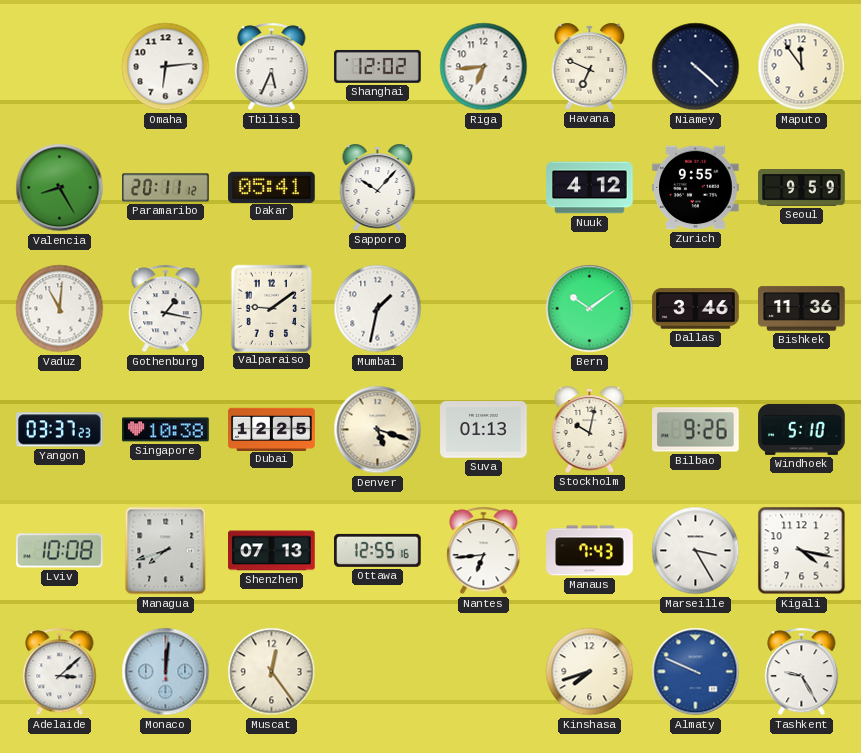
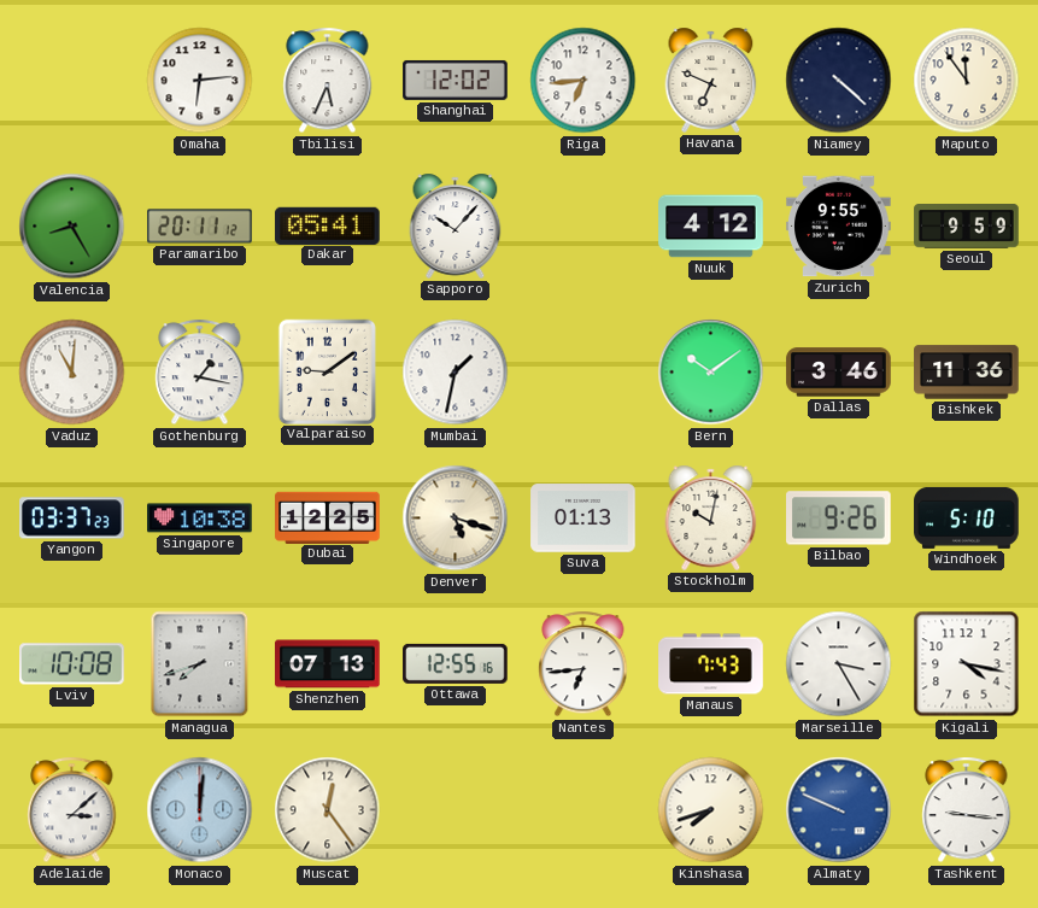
Tashkent: 9:25 -> 9:16
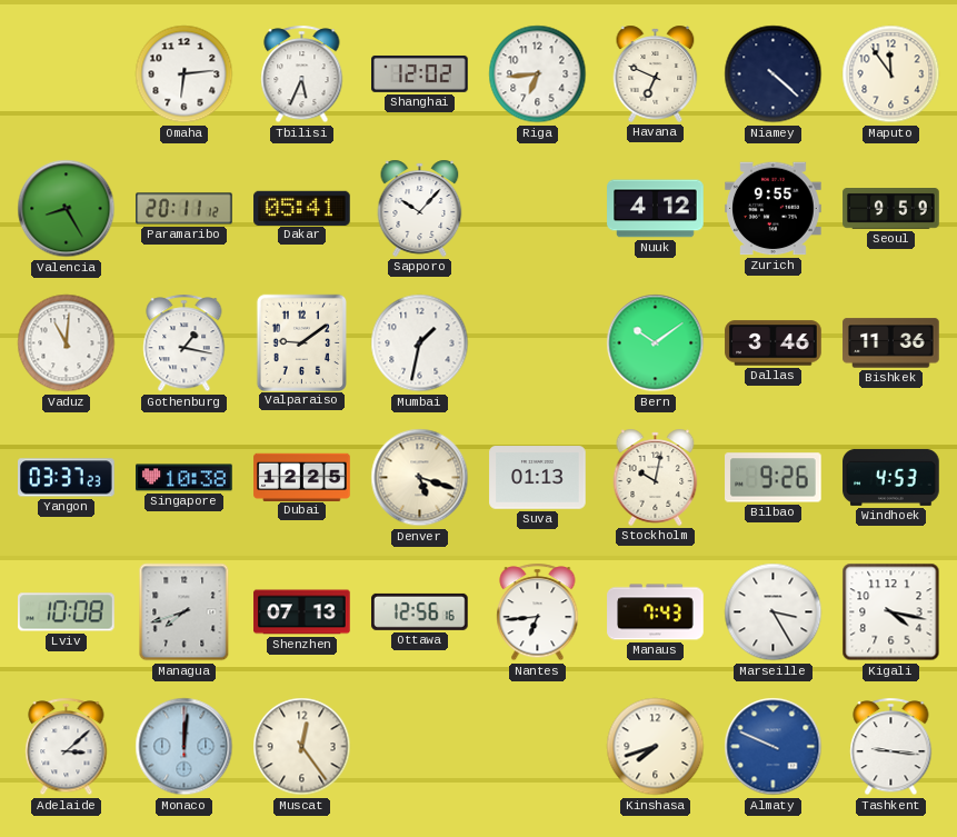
Windhoek: 5:10 -> 4:53
Ottawa: 12:55 -> 12:56
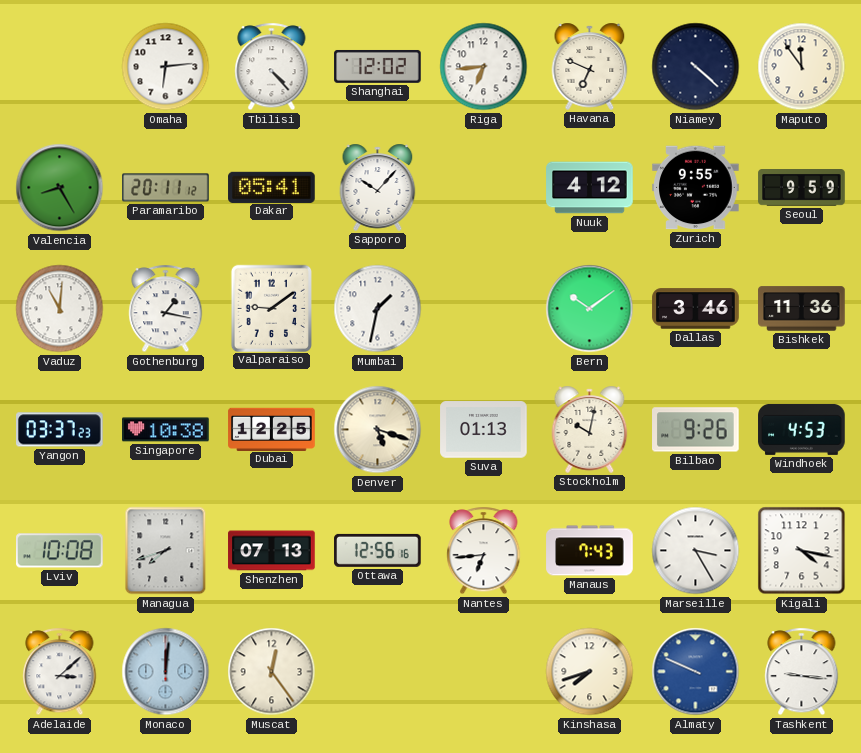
Tbilisi: 5:34 -> 4:23
